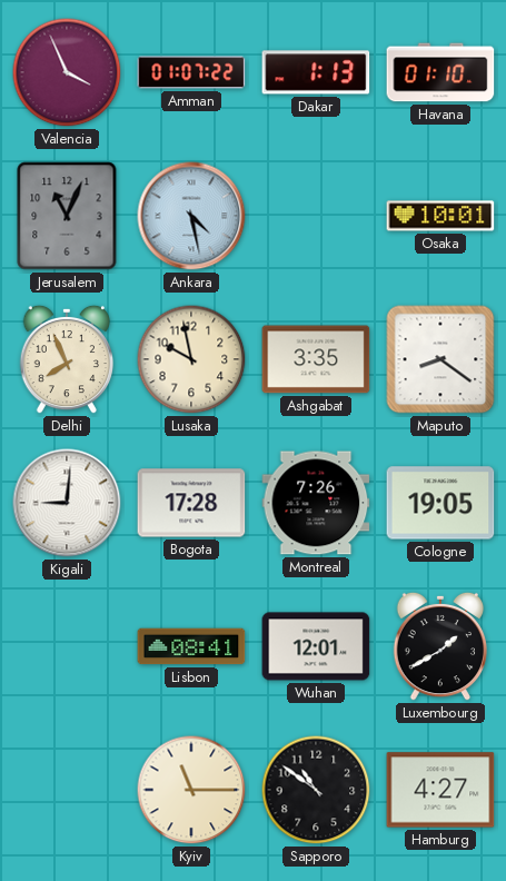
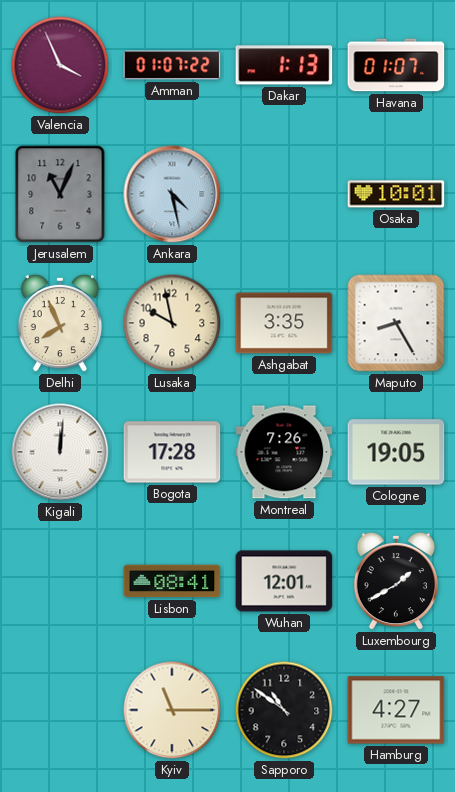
Havana: 01:10 -> 01:07
Maputo: 8:21 -> 8:25
Kigali: 9:01 -> 12:01
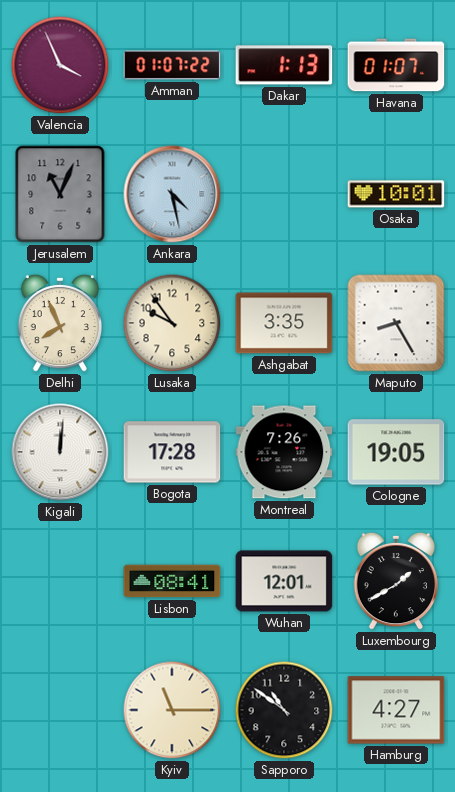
Lusaka: 9:58 -> 9:54
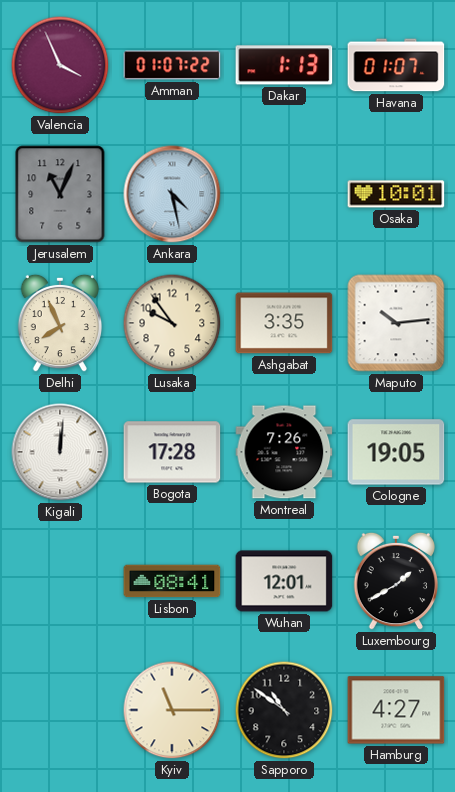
Maputo: 8:25 -> 10:14
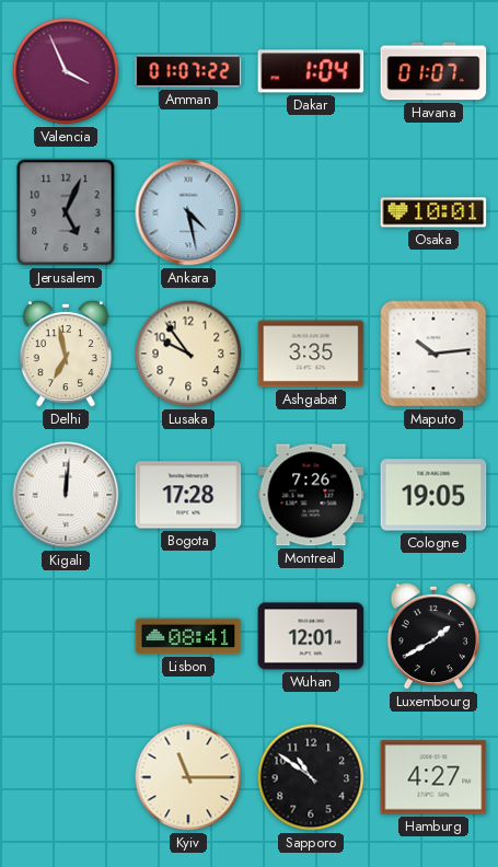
Dakar: 1:13 -> 1:04
Jerusalem: 11:04 -> 5:04
Delhi: 7:56 -> 6:58
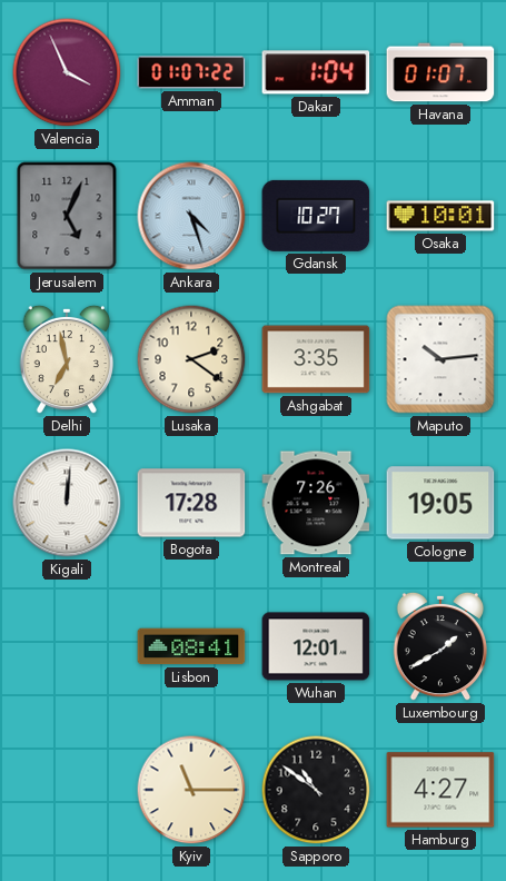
Ankara: 4:28 -> 4:27
Gdansk: none -> 10:27
Lusaka: 9:54 -> 2:21
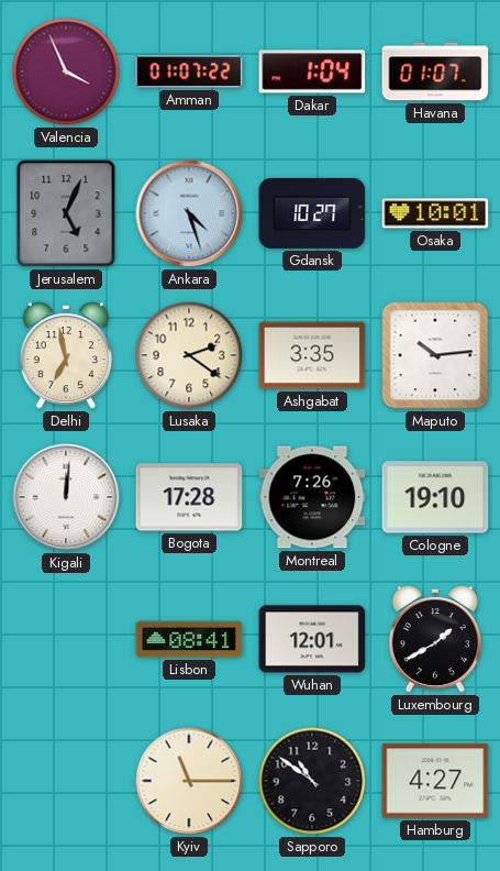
Cologne: 19:05 -> 19:10
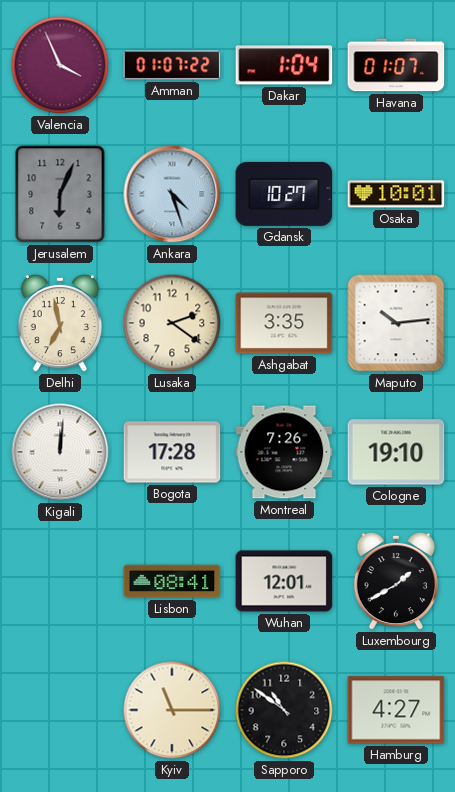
Jerusalem: 5:04 -> 6:04
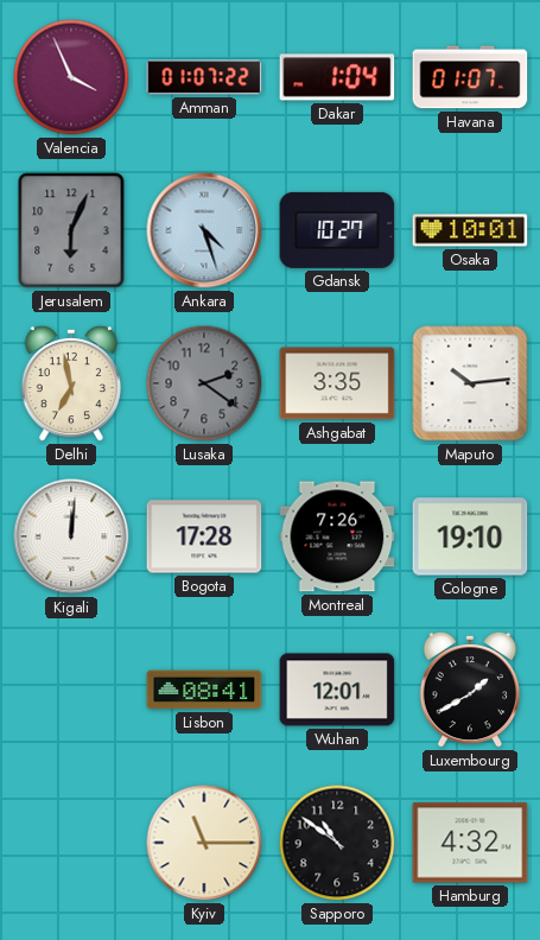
Lusaka dial: cream -> grey
Hamburg: 4:27 -> 4:32
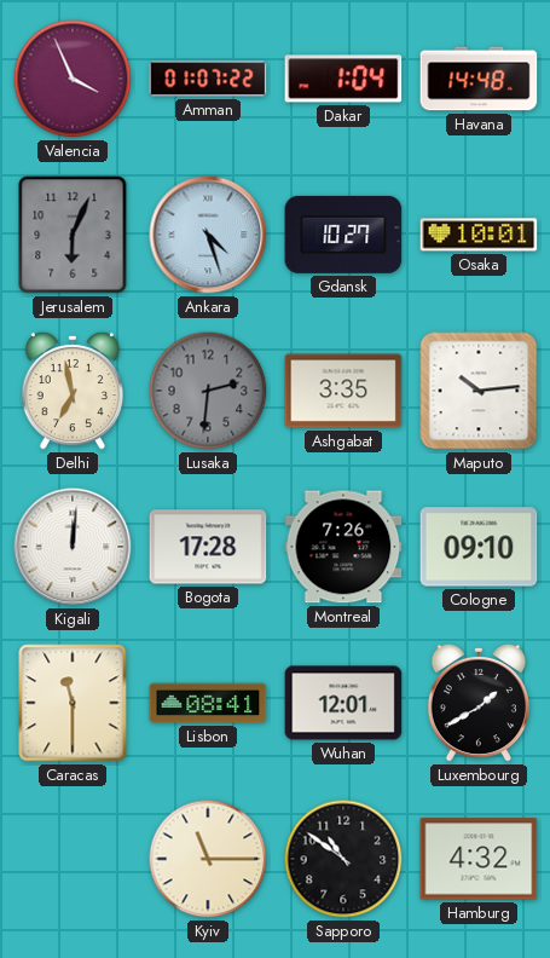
Havana: 01:07 -> 14:48
Lusaka: 2:21 -> 2:31
Cologne: 19:10 -> 09:10
Caracas: none -> 11:30
